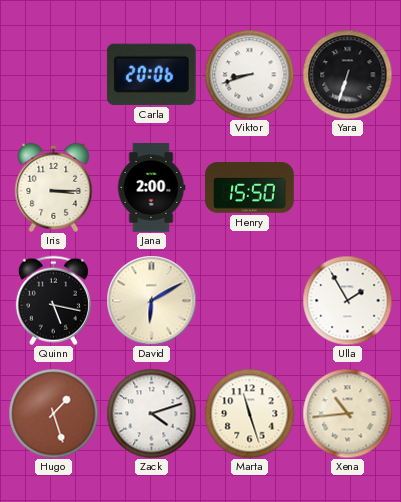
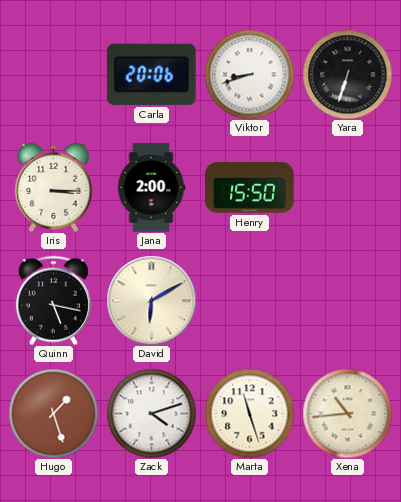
Ulla: 1:55 -> none
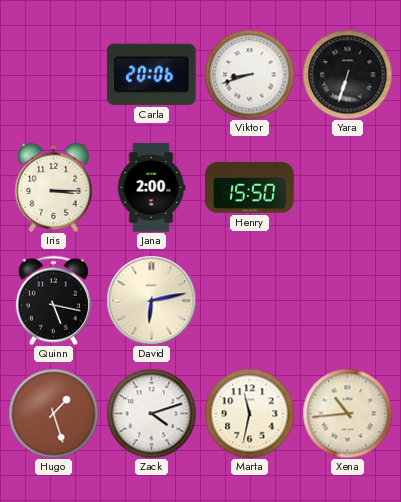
David: 6:10 -> 6:13
Marta: 11:27 -> 11:32
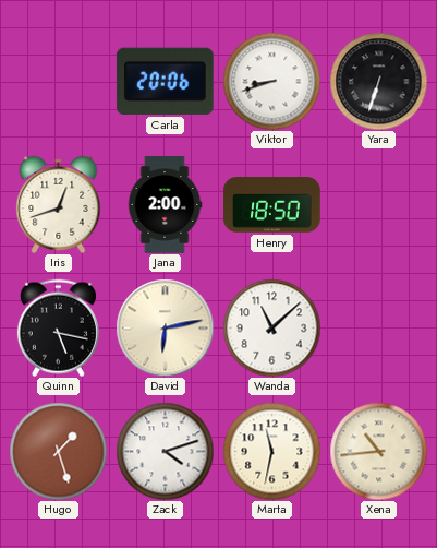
Iris: 3:15 -> 12:42
Henry: 15:50 -> 18:50
Wanda: none -> 11:08
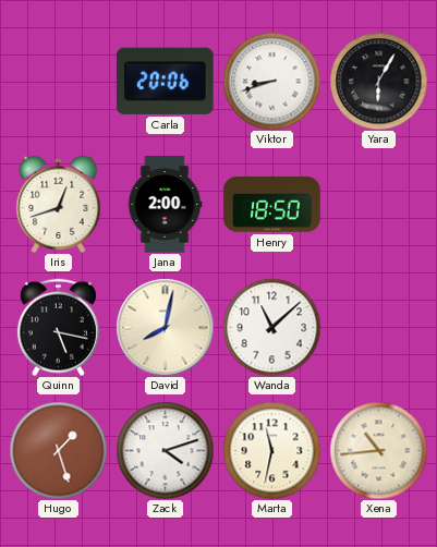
Yara: 6:33 -> 6:05
David: 6:13 -> 8:02
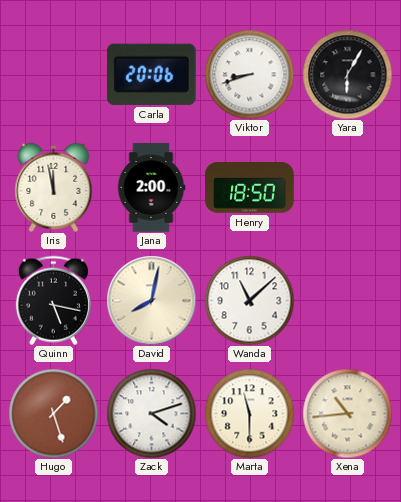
Iris: 12:42 -> 11:58
Marta: 11:32 -> 11:30
